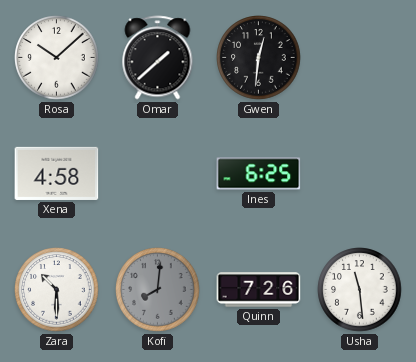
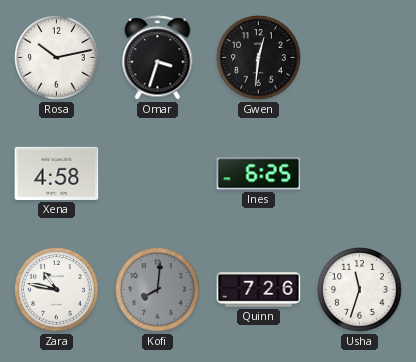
Rosa: 10:08 -> 10:13
Omar: 1:38 -> 3:33
Zara: 10:30 -> 10:47
Usha: 11:29 -> 11:33
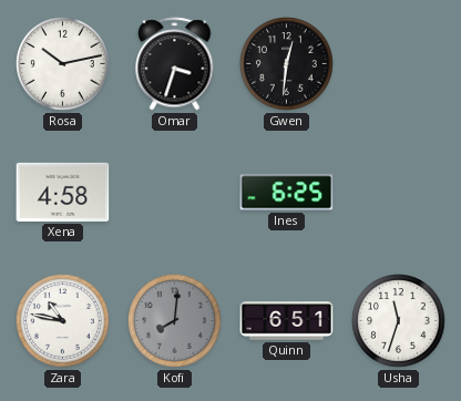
Quinn: 7:26 -> 6:51
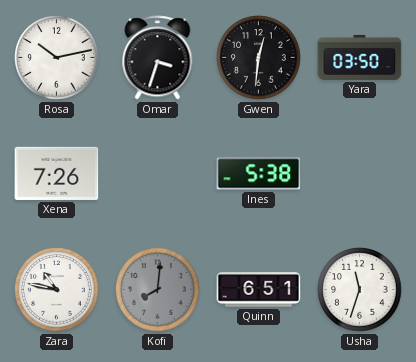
Yara: none -> 03:50
Xena: 4:58 -> 7:26
Ines: 6:25 -> 5:38
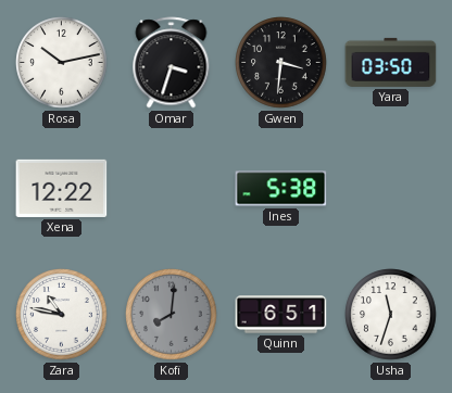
Gwen: 12:31 -> 3:31
Xena: 7:26 -> 12:22
